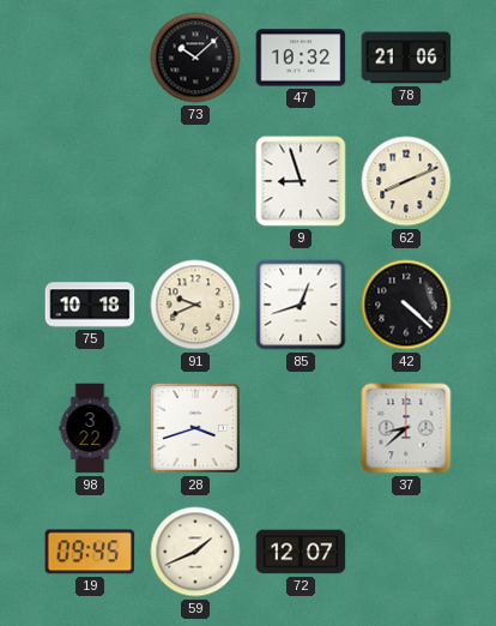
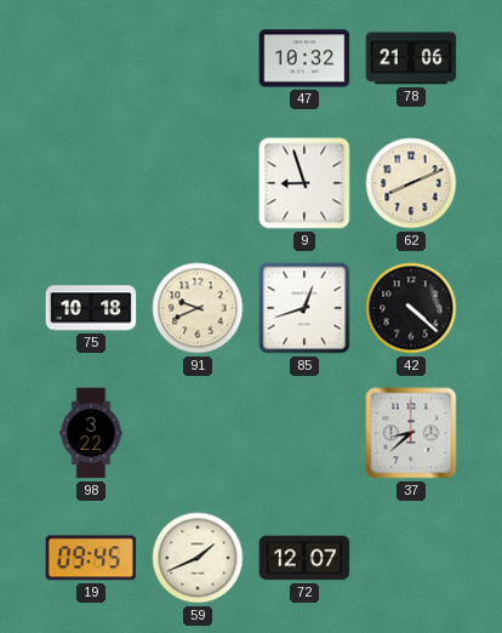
73: 10:08 -> none
28: 3:42 -> none
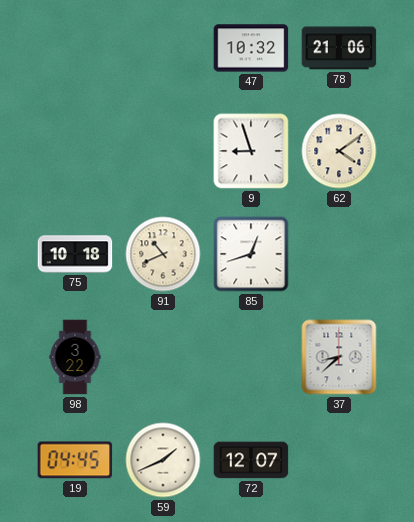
62: 8:11 -> 4:09
91: 9:41 -> 10:41
42: 4:22 -> none
19: 09:45 -> 04:45
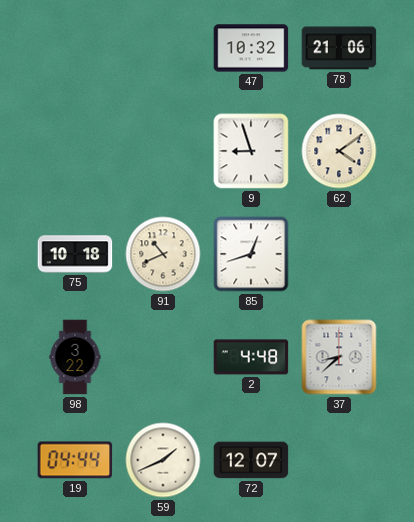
2: none -> 4:48
19: 04:45 -> 04:44
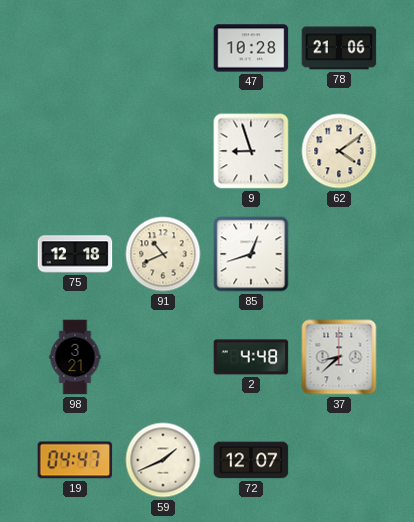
47: 10:32 -> 10:28
75: 10:18 -> 12:18
98: 3:22 -> 3:21
19: 04:44 -> 04:47
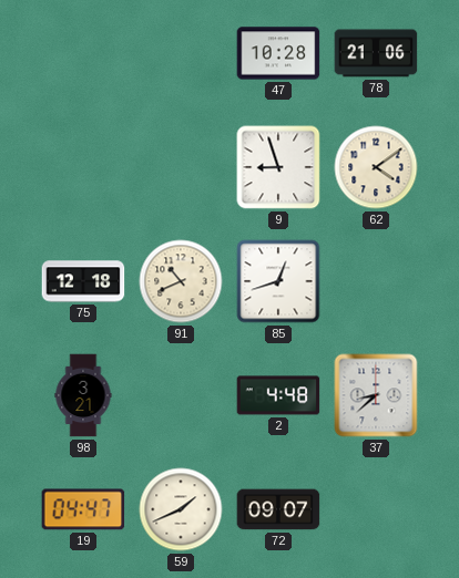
72: 12:07 -> 09:07
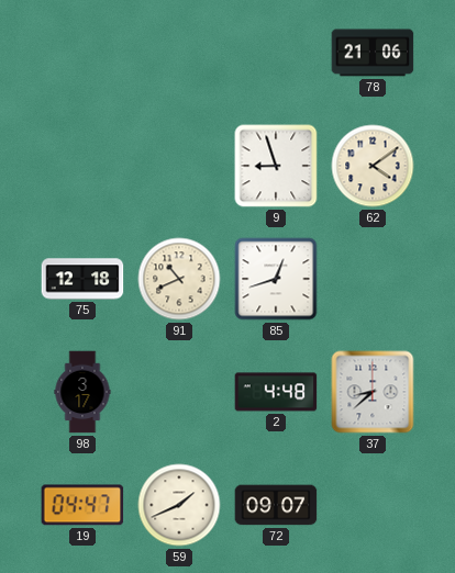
47: 10:28 -> none
98: 3:21 -> 3:17
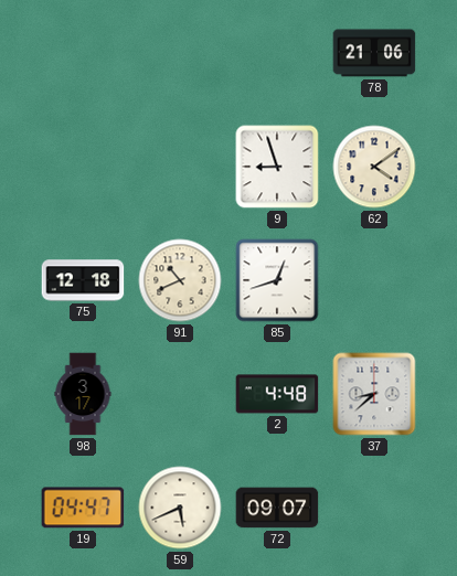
59: 1:41 -> 5:41
